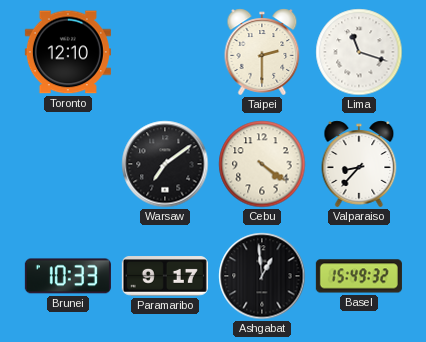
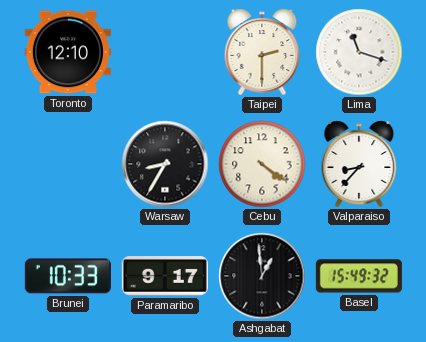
Warsaw: 7:09 -> 8:35
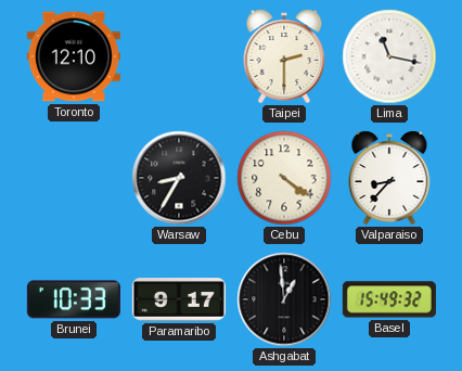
Lima: 11:18 -> 11:17
